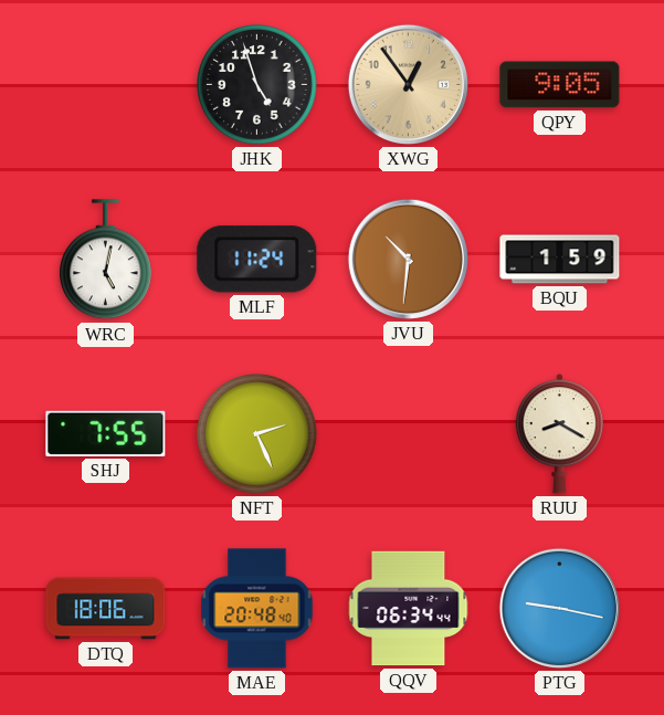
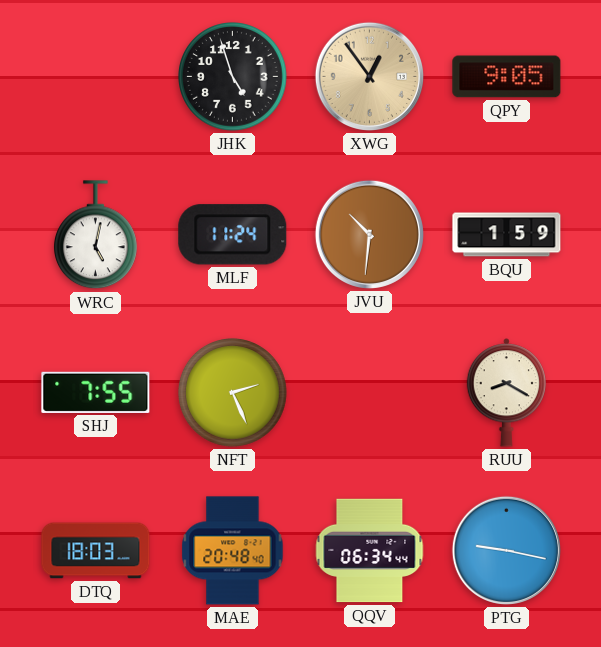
DTQ: 18:06 -> 18:03
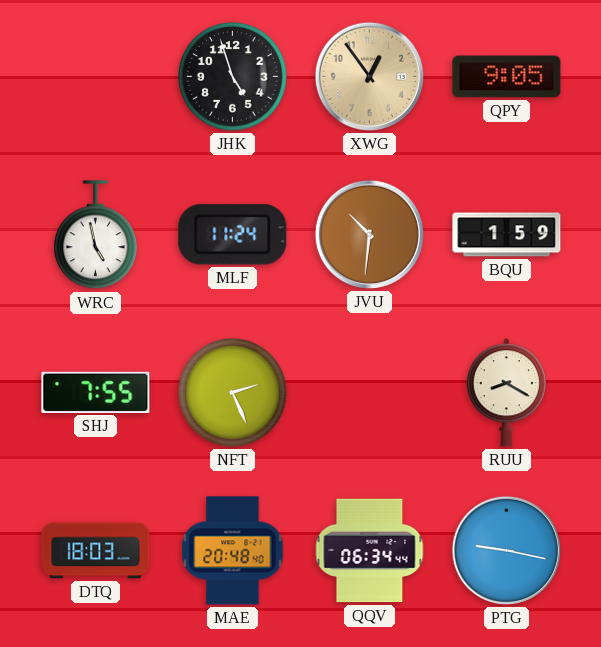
WRC: 5:02 -> 4:58
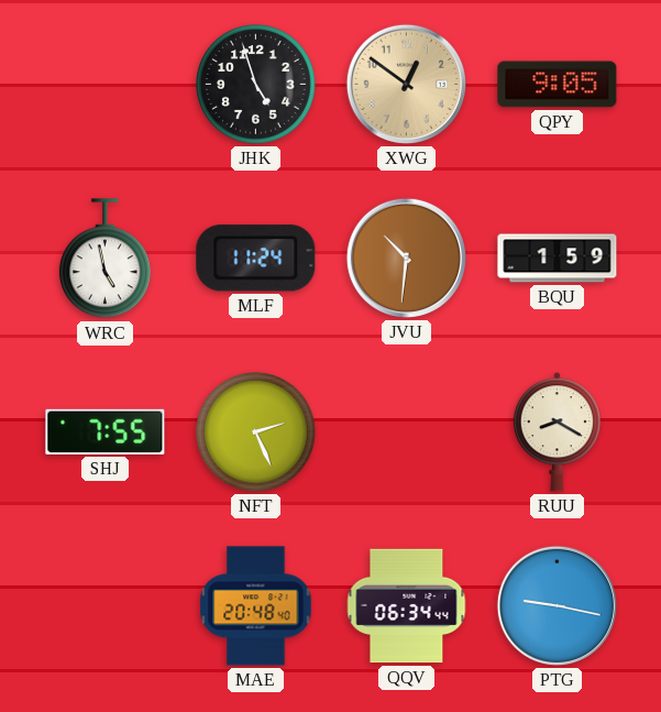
XWG: 12:54 -> 12:51
DTQ: 18:03 -> none
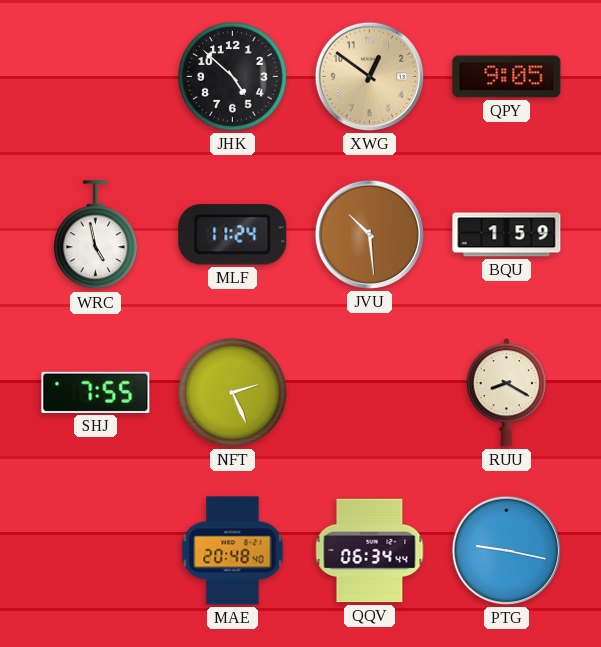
JHK: 4:57 -> 4:52
JVU: 10:31 -> 10:29
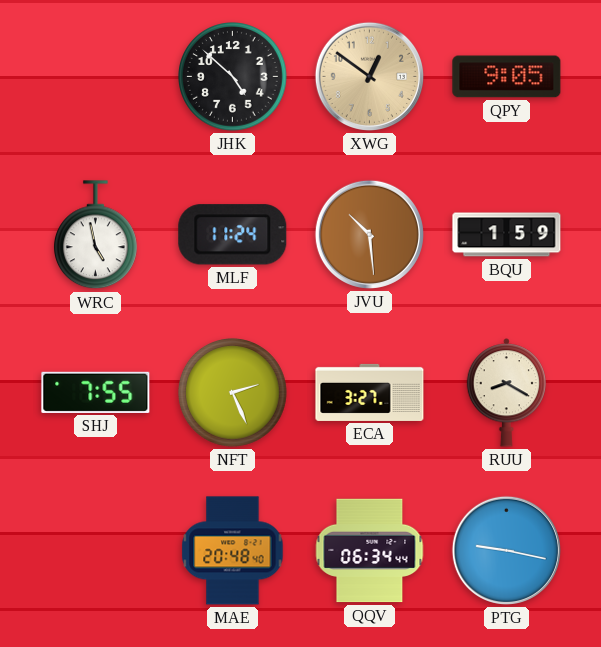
ECA: none -> 3:27
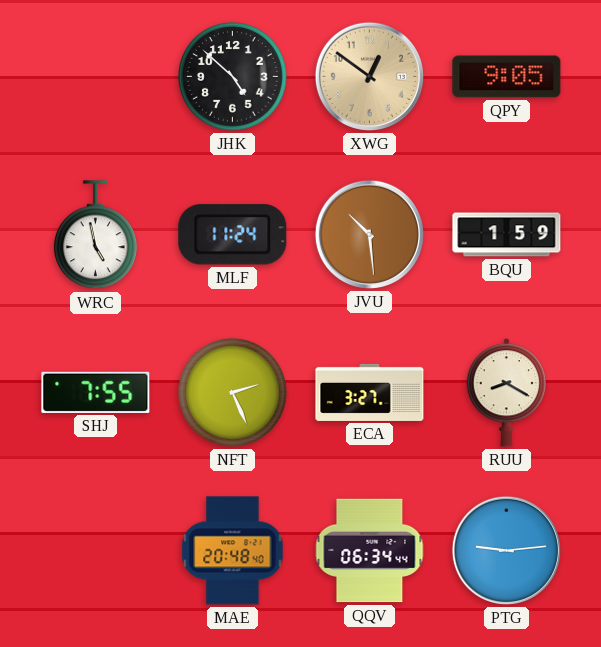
PTG: 9:17 -> 9:14
